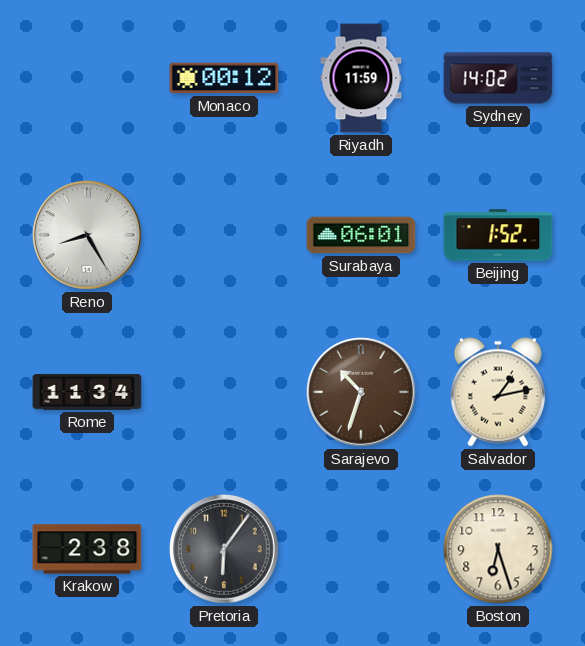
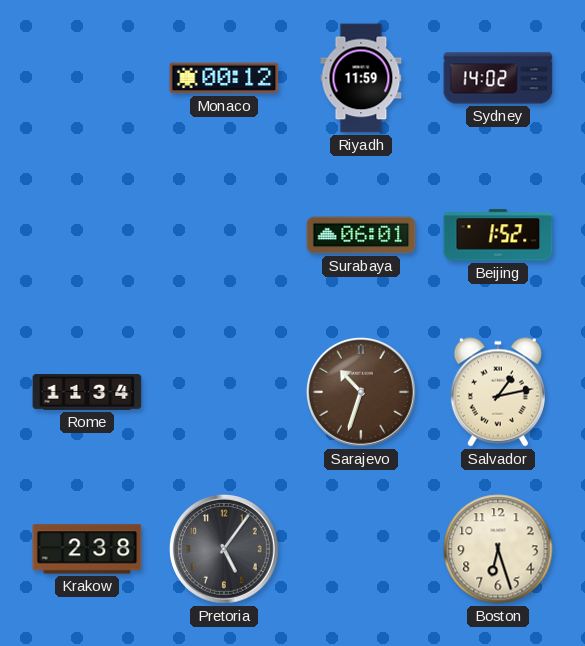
Reno: 8:25 -> none
Pretoria: 6:06 -> 5:06
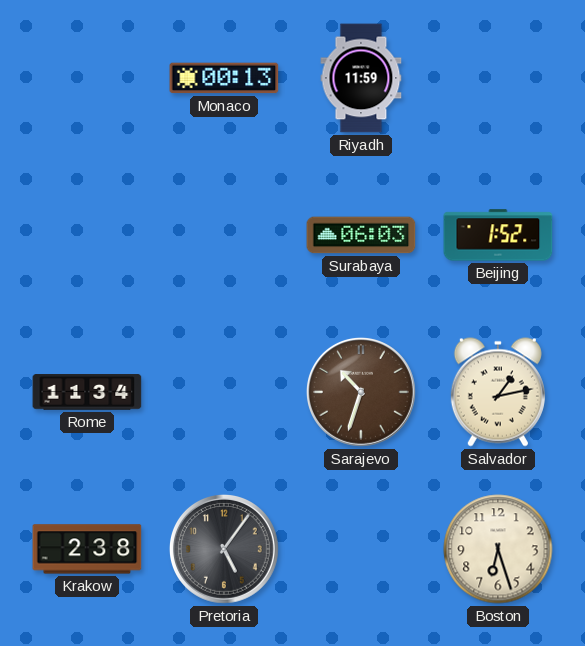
Monaco: 00:12 -> 00:13
Sydney: 14:02 -> none
Surabaya: 06:01 -> 06:03
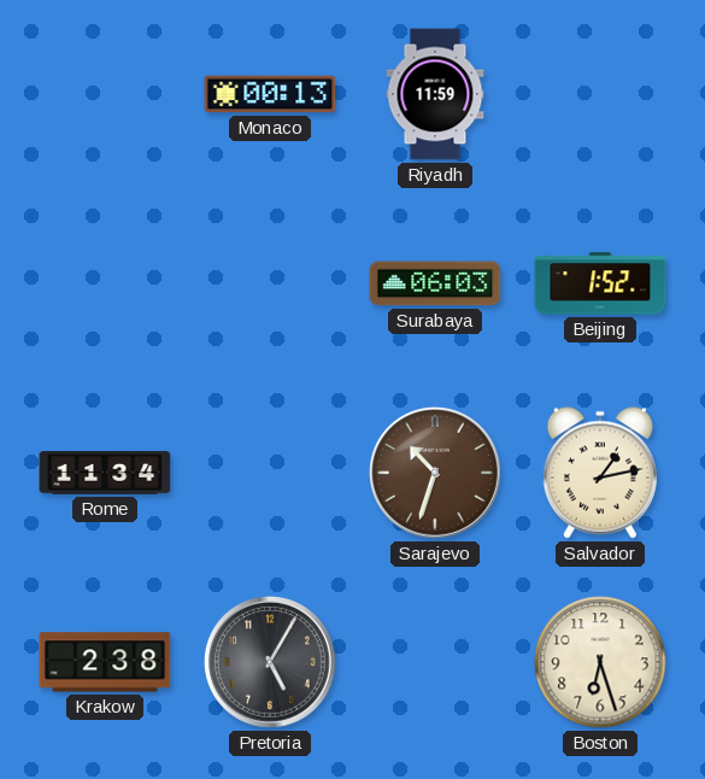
Pretoria: 5:06 -> 5:05
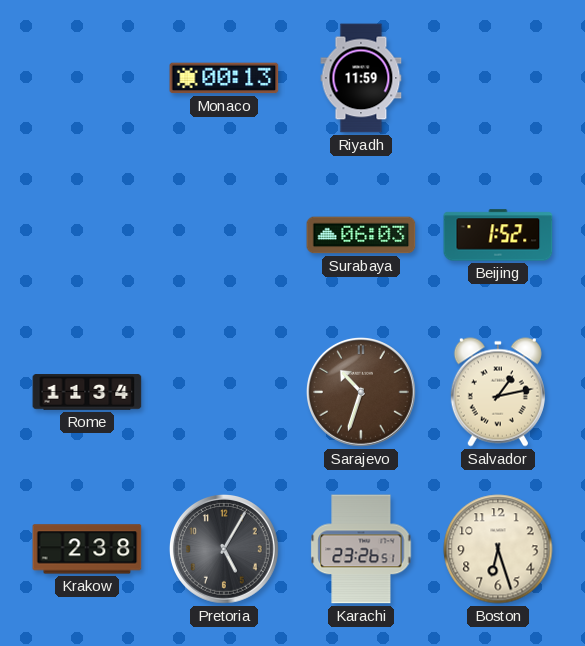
Karachi: none -> 23:26
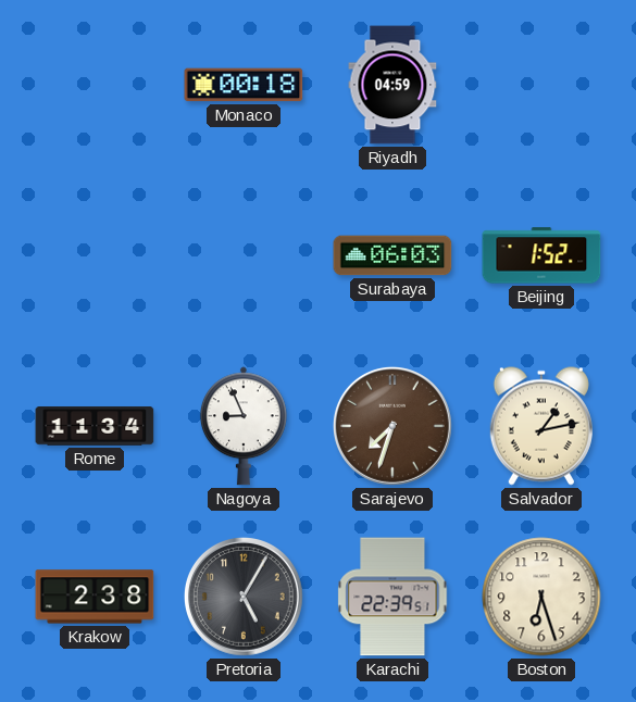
Monaco: 00:13 -> 00:18
Riyadh: 11:59 -> 04:59
Nagoya: none -> 8:56
Sarajevo: 10:33 -> 7:33
Karachi: 23:26 -> 22:39
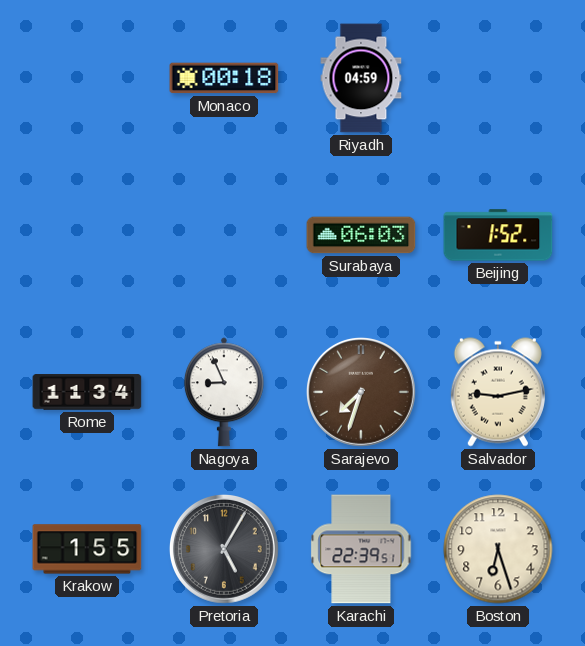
Salvador: 1:13 -> 9:13
Krakow: 2:38 -> 1:55
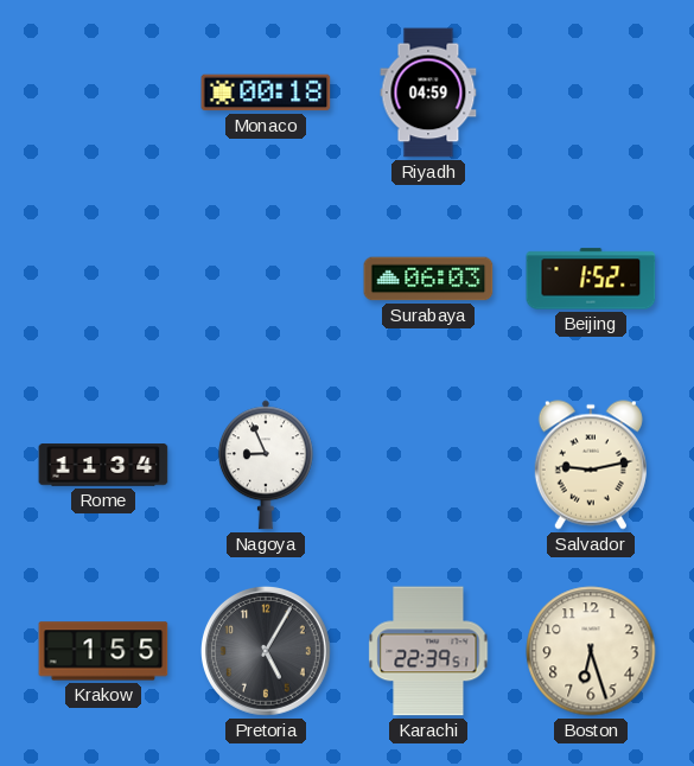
Sarajevo: 7:33 -> none
